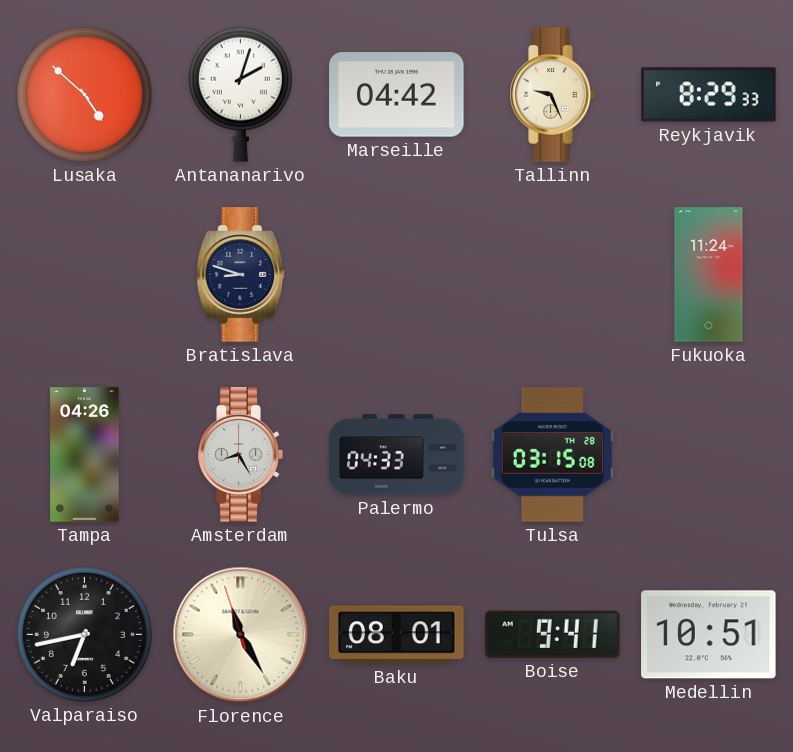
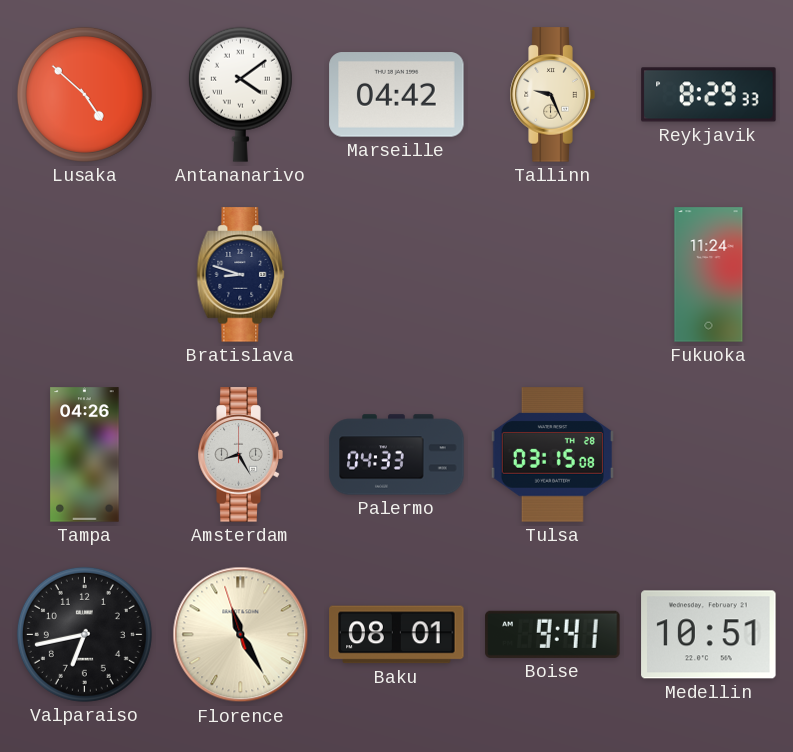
Antananarivo: 2:03 -> 4:09
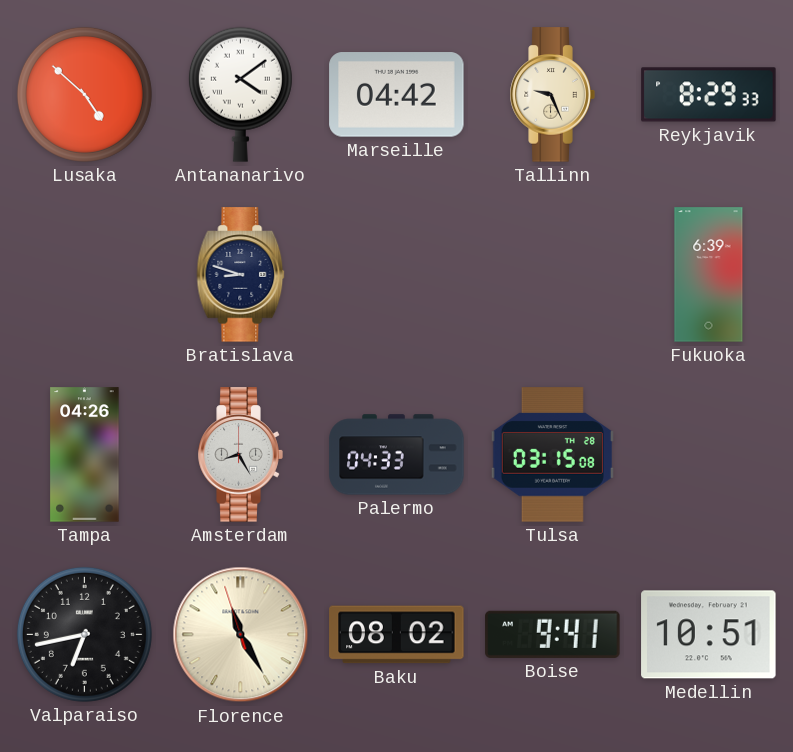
Fukuoka: 11:24 -> 6:39
Baku: 08:01 -> 08:02
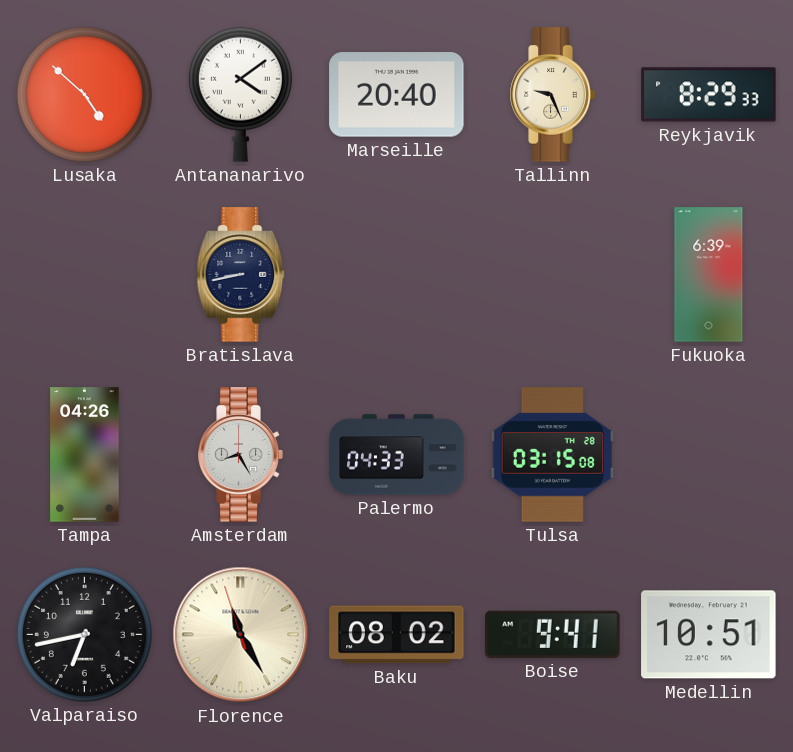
Marseille: 04:42 -> 20:40
Bratislava: 8:48 -> 8:43
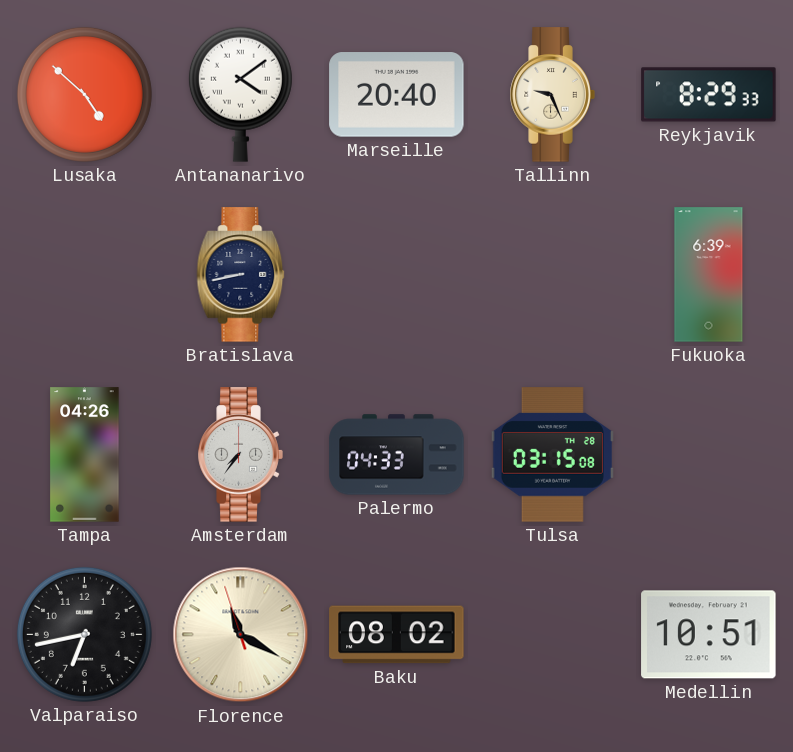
Amsterdam: 8:25 -> 7:36
Florence: 11:24 -> 11:19
Boise: 9:41 -> none
